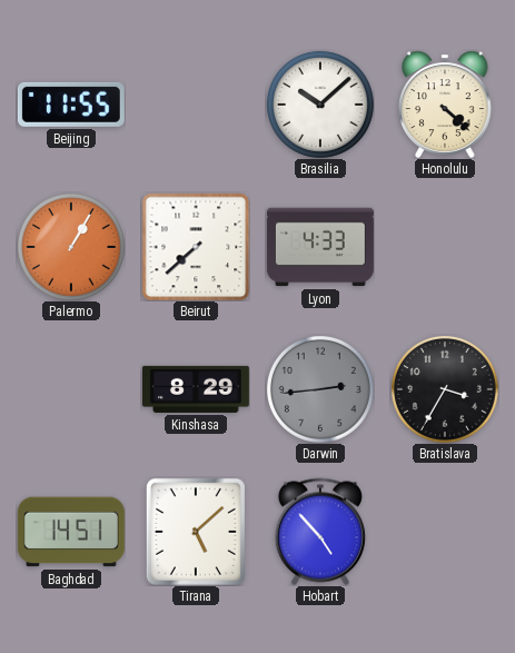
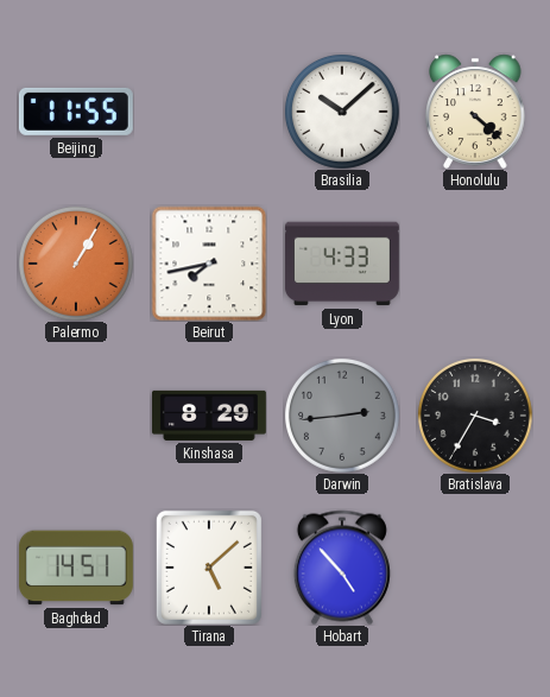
Beirut: 7:38 -> 7:43
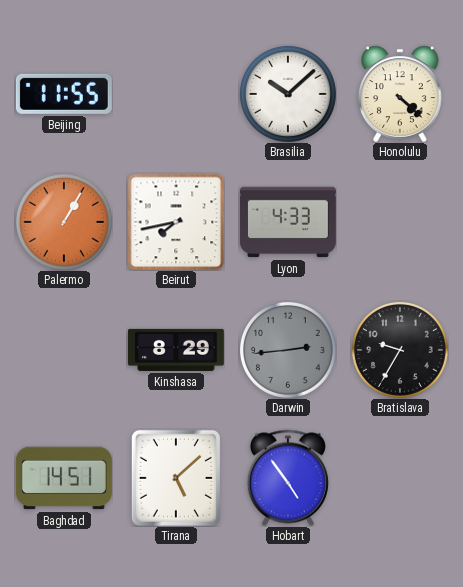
Bratislava: 3:35 -> 9:35
Hobart: 4:53 -> 4:54
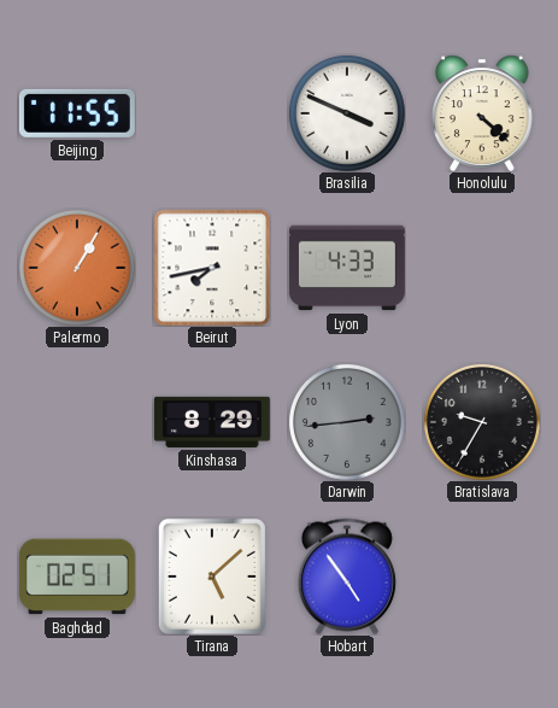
Brasilia: 10:08 -> 3:49
Baghdad: 14:51 -> 02:51
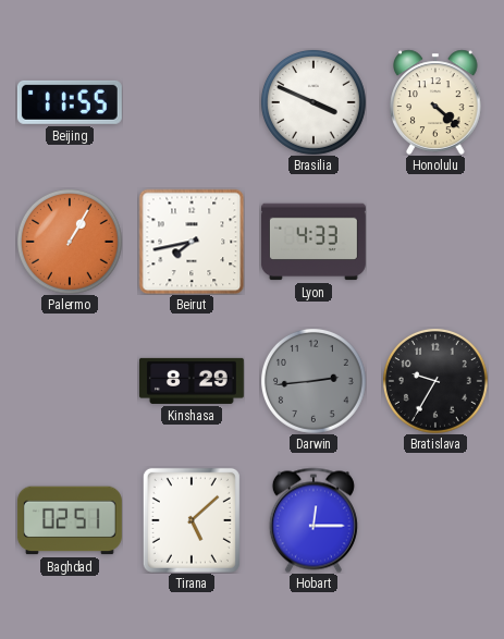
Hobart: 4:54 -> 12:15
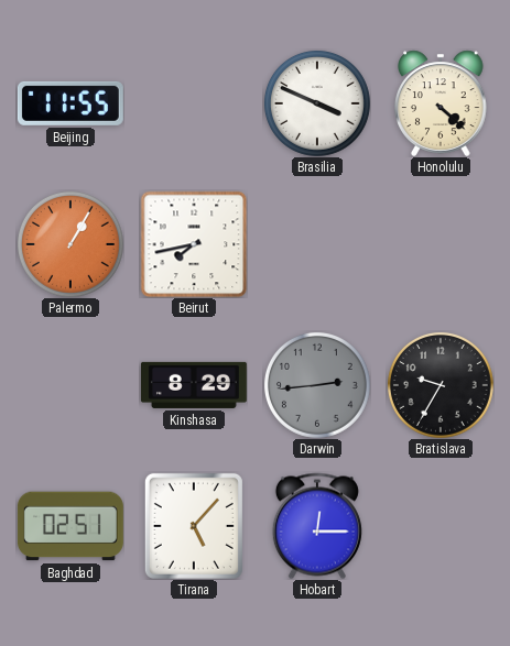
Lyon: 4:33 -> none
Tirana: 5:08 -> 5:07
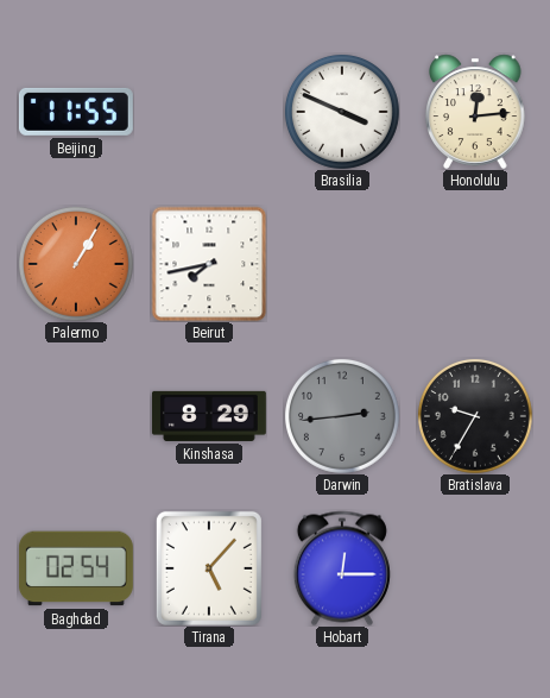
Honolulu: 4:22 -> 12:14
Baghdad: 02:51 -> 02:54
